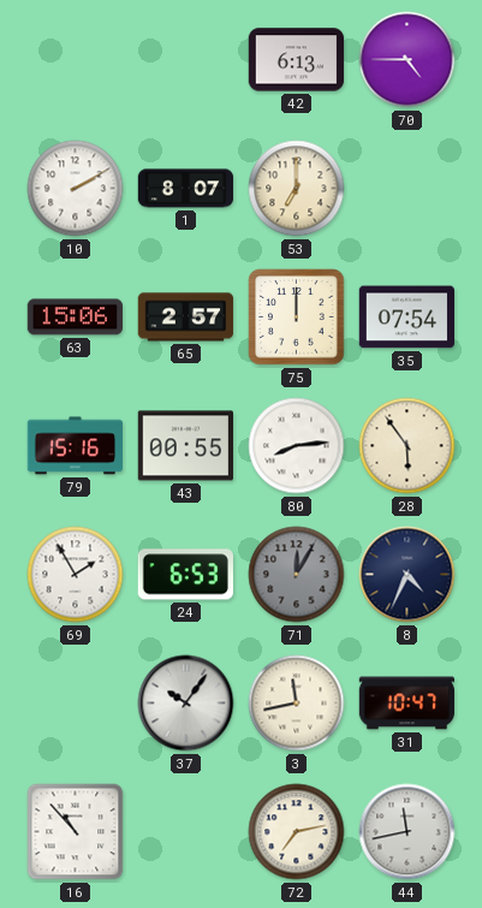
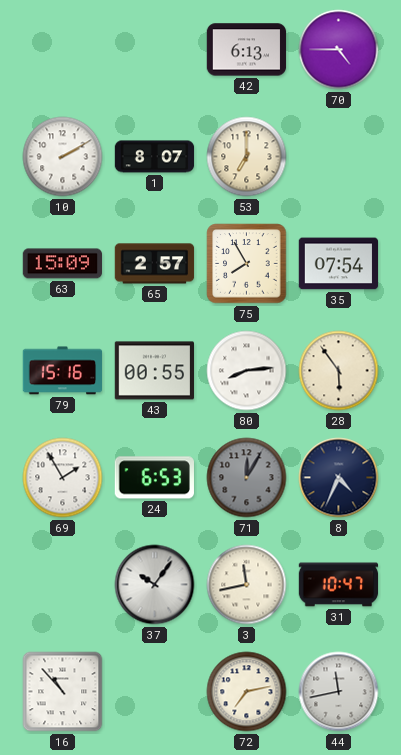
63: 15:06 -> 15:09
75: 12:00 -> 7:55
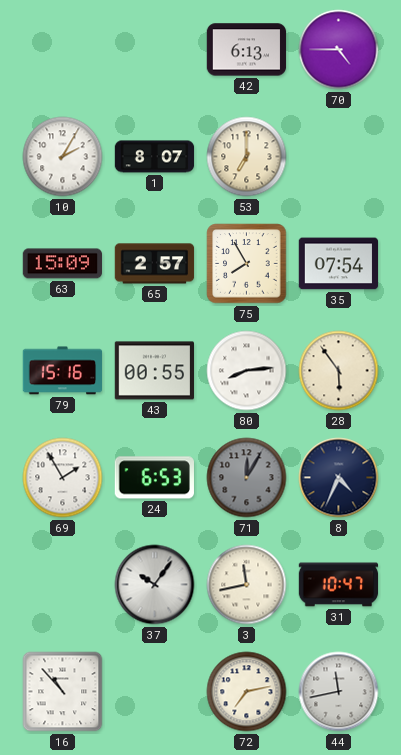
10: 2:10 -> 2:05
